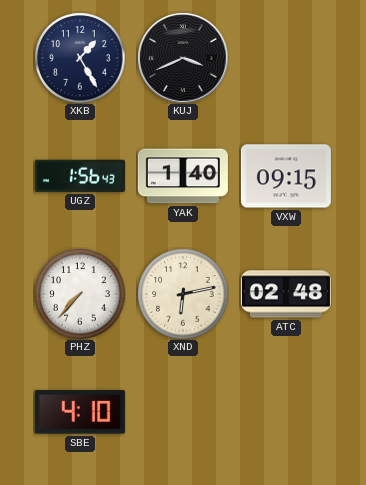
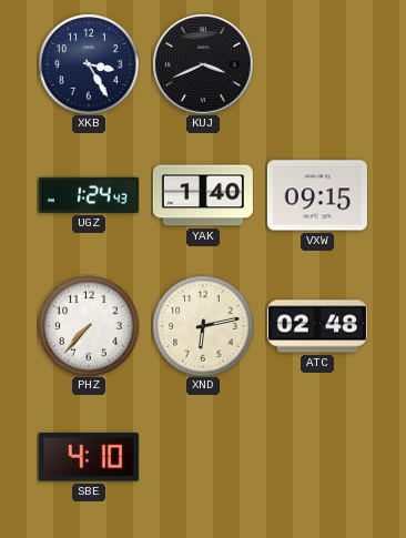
XKB: 1:25 -> 3:25
UGZ: 1:56 -> 1:24
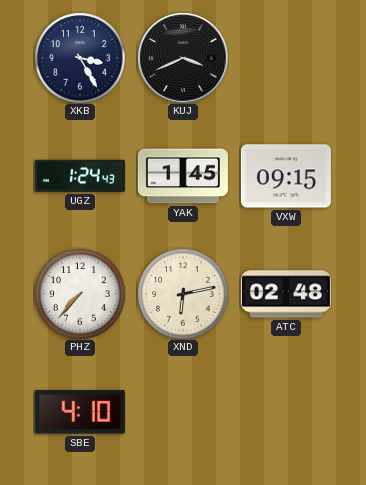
YAK: 1:40 -> 1:45
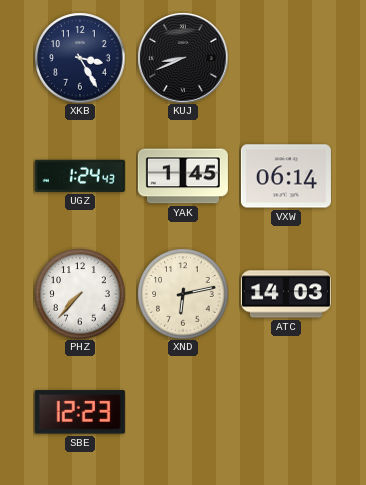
KUJ: 3:41 -> 8:41
VXW: 09:15 -> 06:14
ATC: 02:48 -> 14:03
SBE: 4:10 -> 12:23
